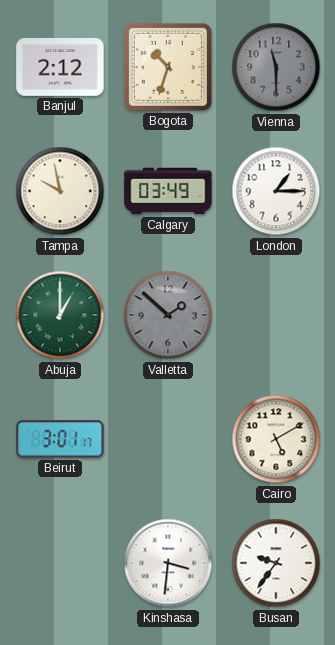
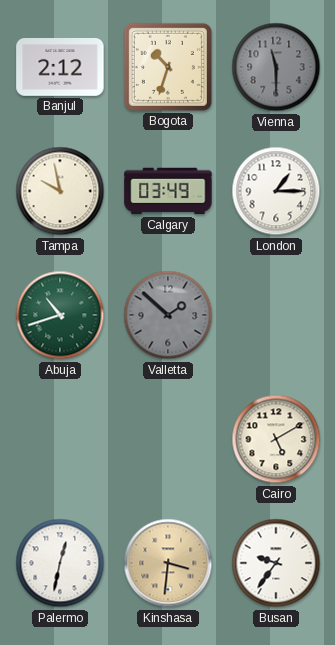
Abuja: 1:00 -> 10:42
Beirut: 3:01 -> none
Palermo: none -> 12:32
Kinshasa dial: white -> champagne
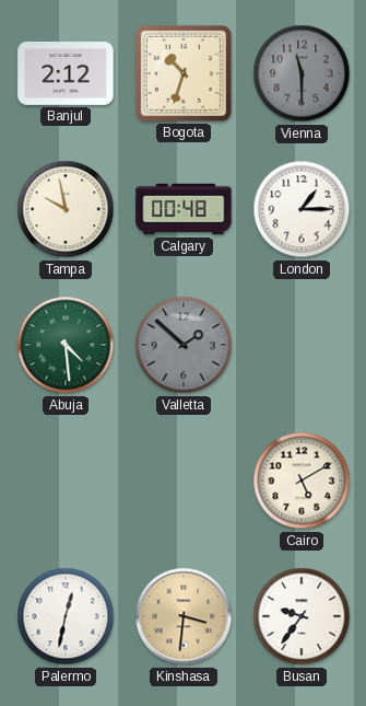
Calgary: 03:49 -> 00:48
Abuja: 10:42 -> 4:29
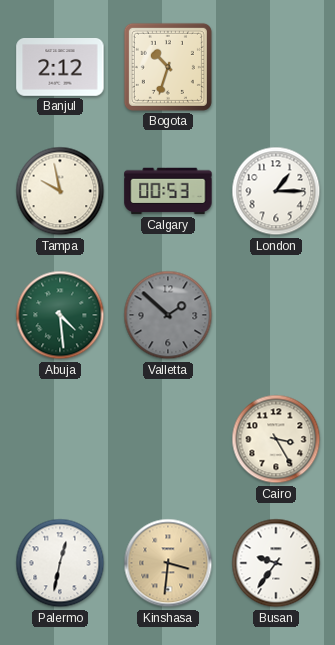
Vienna: 11:30 -> none
Calgary: 00:48 -> 00:53
Cairo: 5:10 -> 3:25
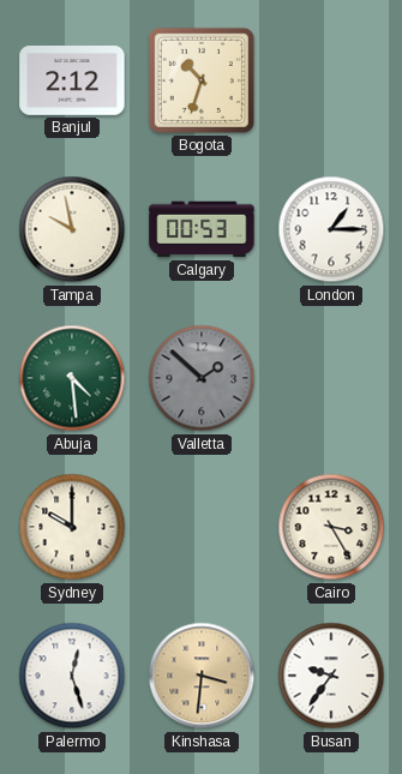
Sydney: none -> 10:00
Palermo: 12:32 -> 12:27
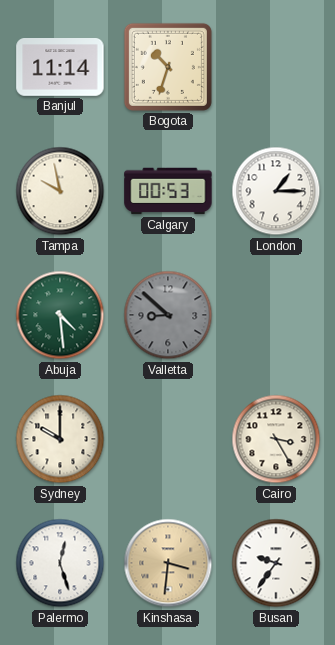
Banjul: 2:12 -> 11:14
Valletta: 1:52 -> 8:52
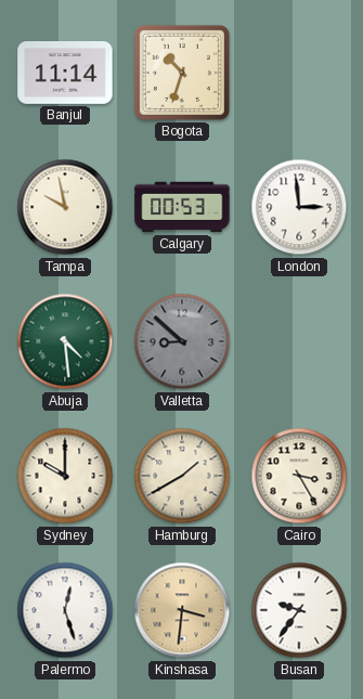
London: 1:15 -> 2:59
Hamburg: none -> 1:40
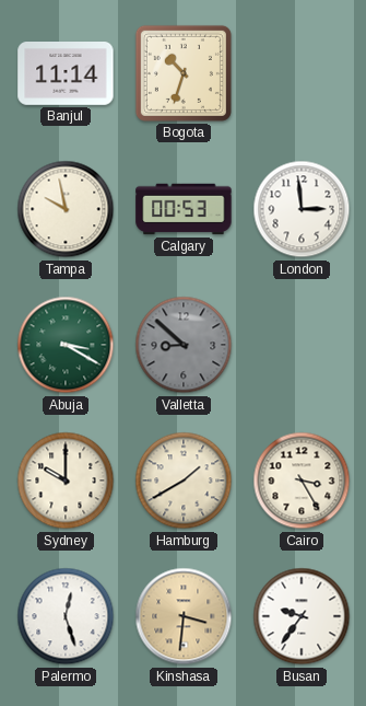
Abuja: 4:29 -> 3:20
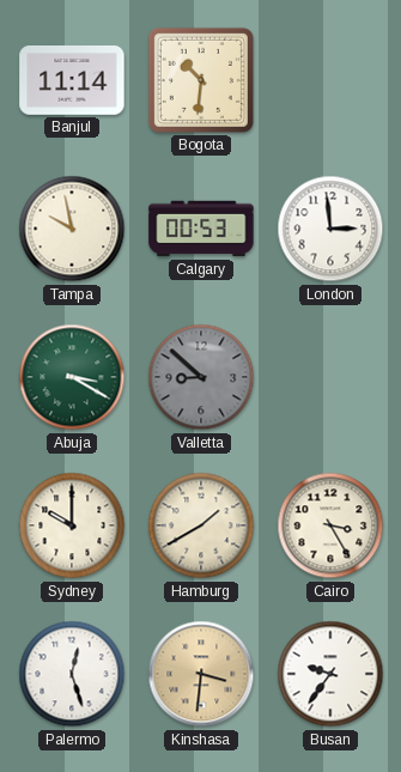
Bogota: 10:33 -> 10:31
